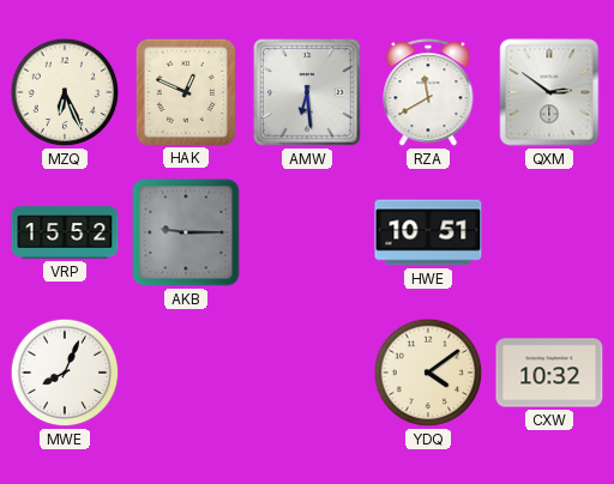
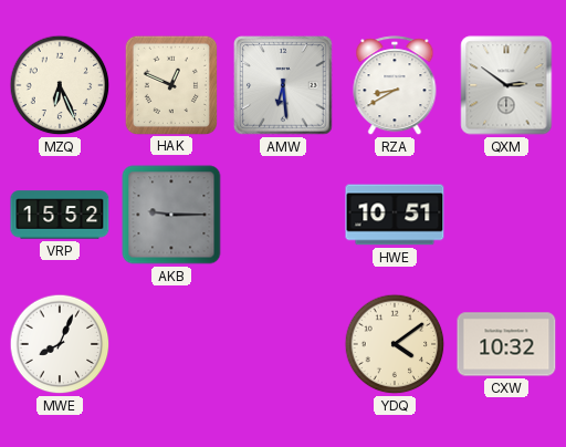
RZA: 11:40 -> 8:40
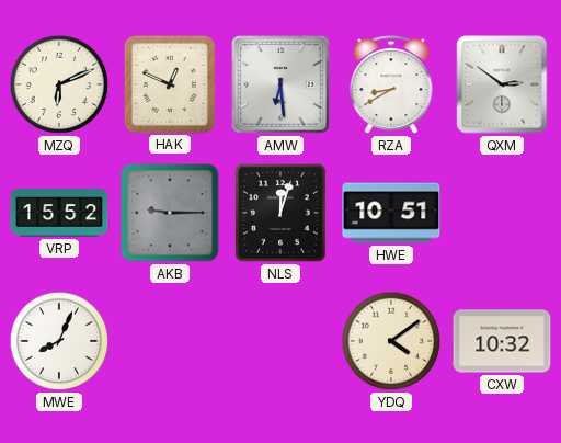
MZQ: 6:26 -> 6:11
NLS: none -> 12:03
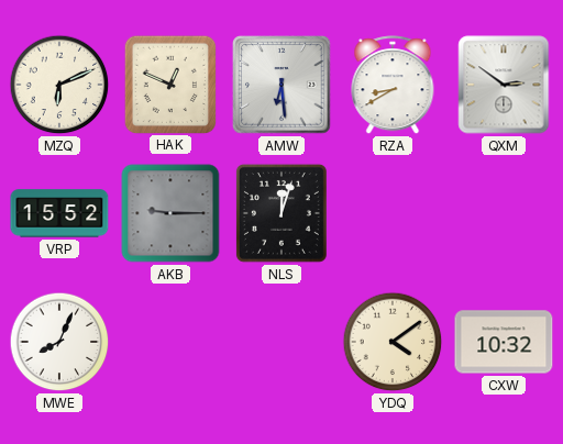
HWE: 10:51 -> none
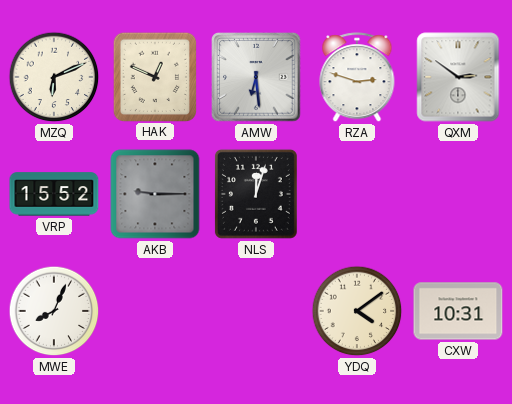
RZA: 8:40 -> 2:48
CXW: 10:32 -> 10:31
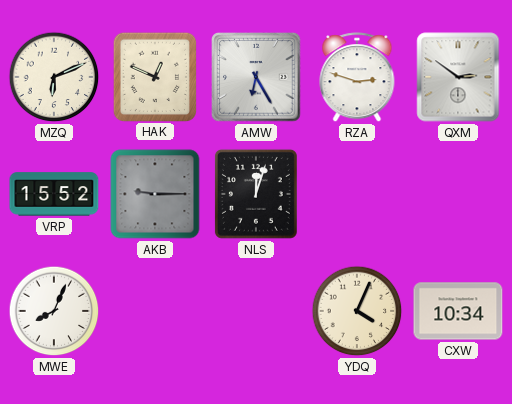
AMW: 6:29 -> 6:25
YDQ: 4:09 -> 4:04
CXW: 10:31 -> 10:34
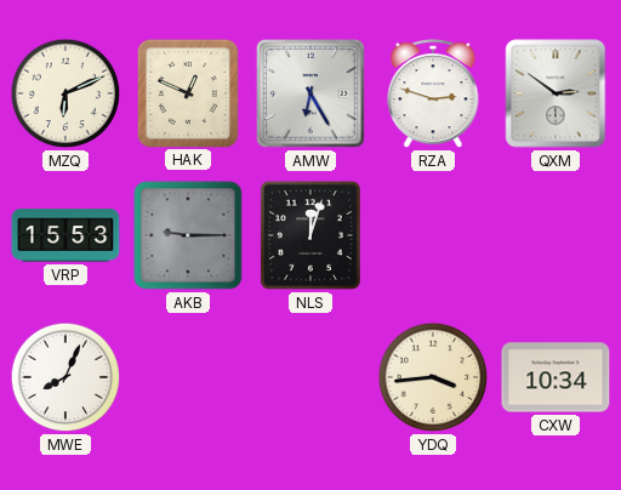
VRP: 15:52 -> 15:53
YDQ: 4:04 -> 3:44
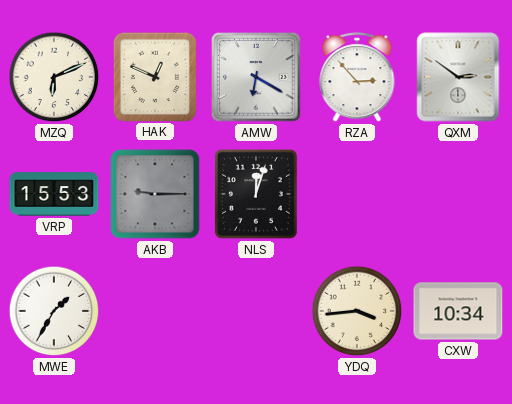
AMW: 6:25 -> 6:20
RZA: 2:48 -> 2:53
MWE: 8:04 -> 1:35
